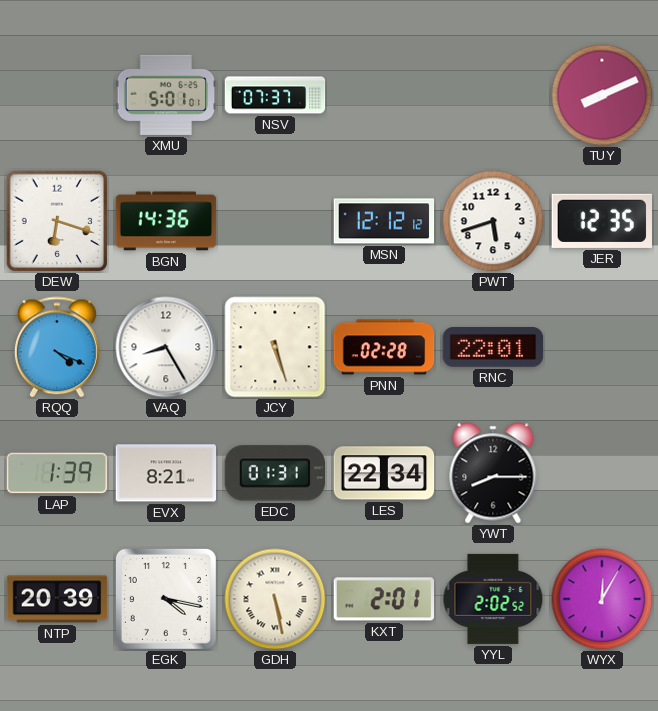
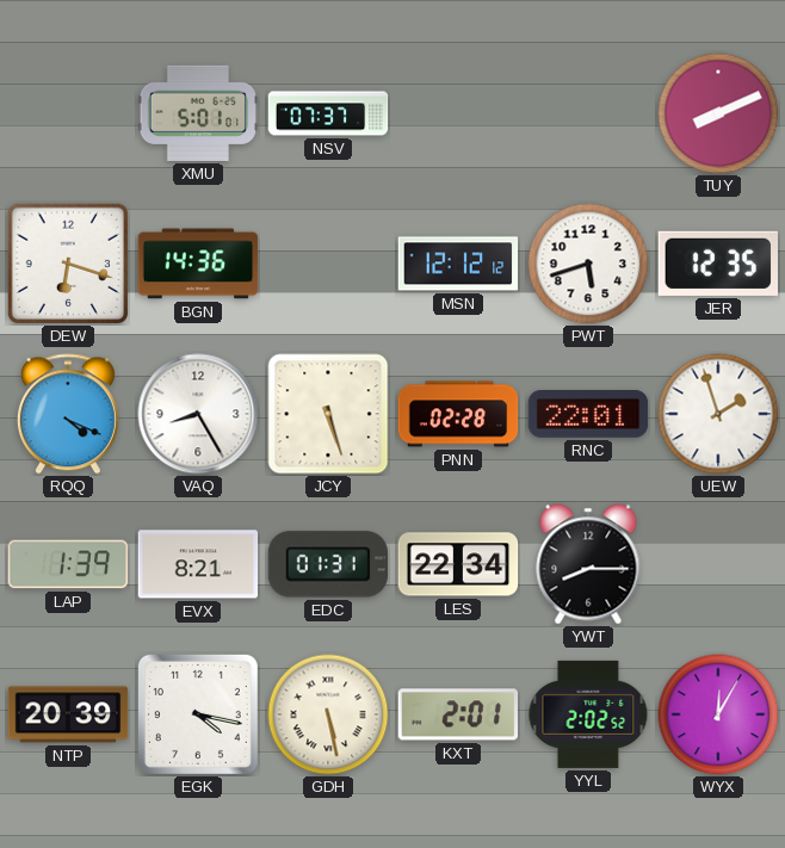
UEW: none -> 1:57
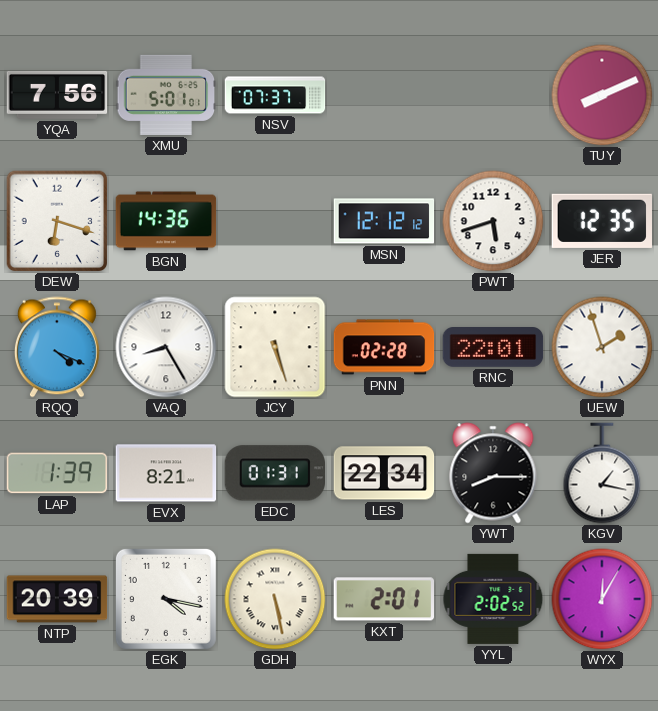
YQA: none -> 7:56
KGV: none -> 1:17
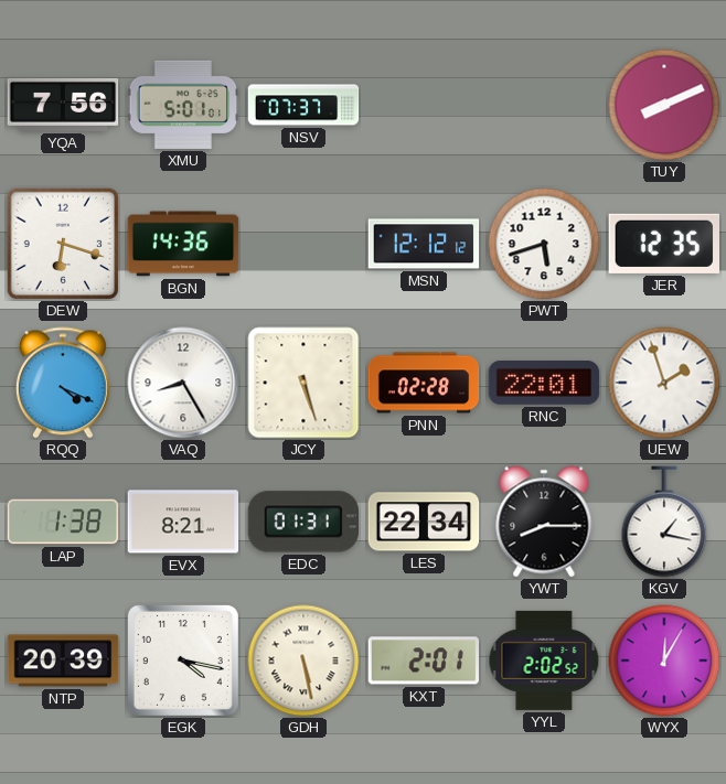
LAP: 1:39 -> 1:38
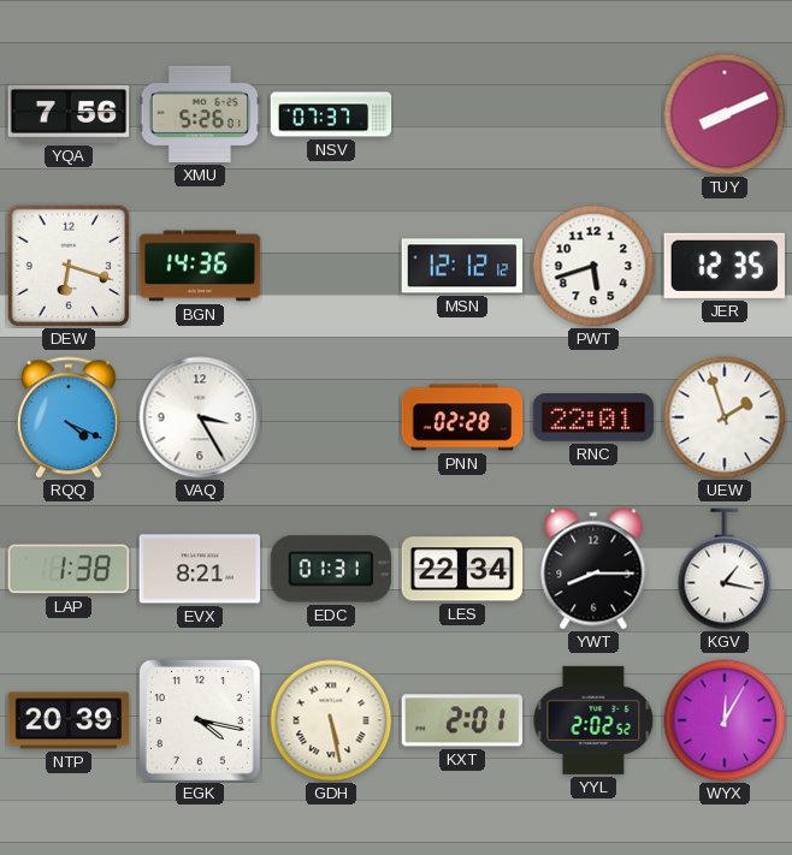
XMU: 5:01 -> 5:26
VAQ: 8:25 -> 3:25
JCY: 5:27 -> none
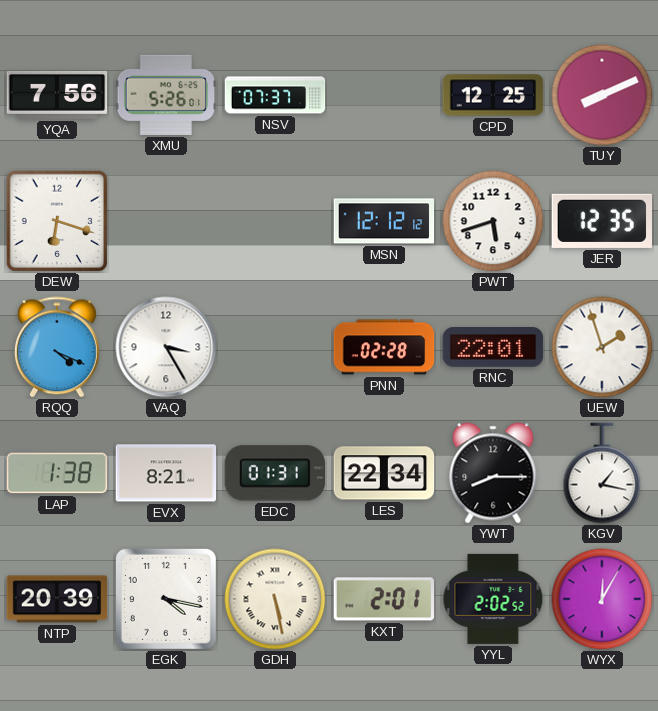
CPD: none -> 12:25
BGN: 14:36 -> none
